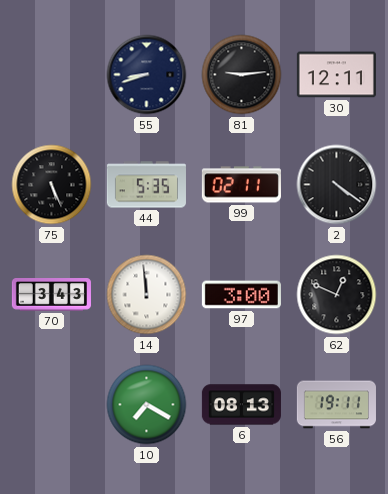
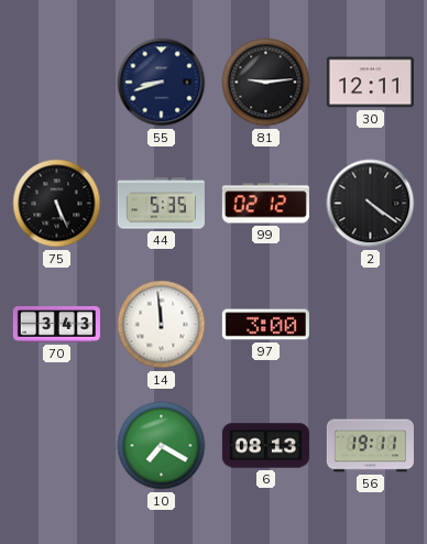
99: 02:11 -> 02:12
62: 12:49 -> none
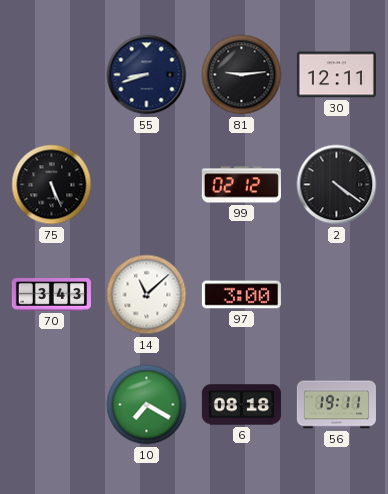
44: 5:35 -> none
14: 11:59 -> 11:08
6: 08:13 -> 08:18
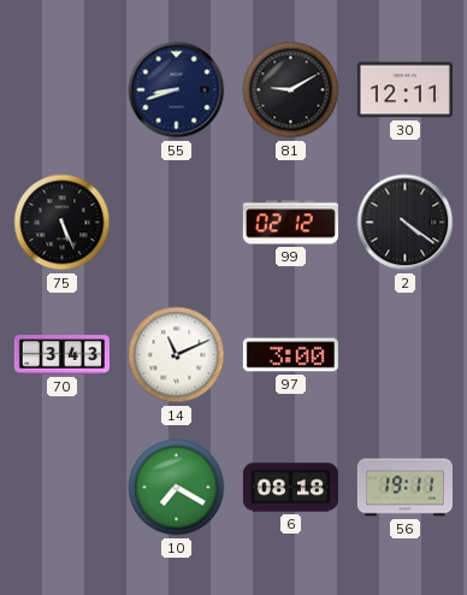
81: 9:14 -> 9:10
14: 11:08 -> 11:11
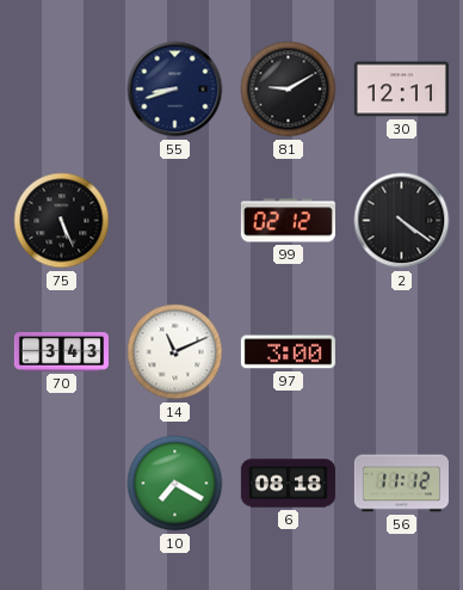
56: 19:11 -> 11:12
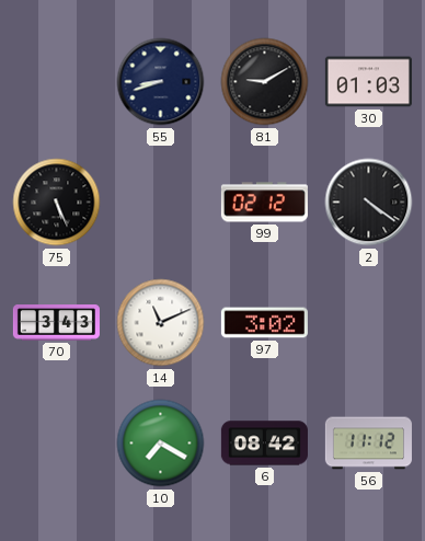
30: 12:11 -> 01:03
97: 3:00 -> 3:02
6: 08:18 -> 08:42
